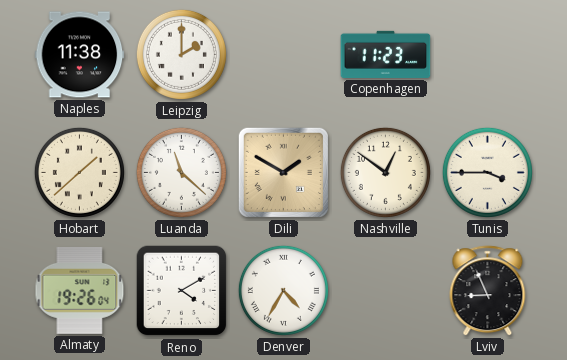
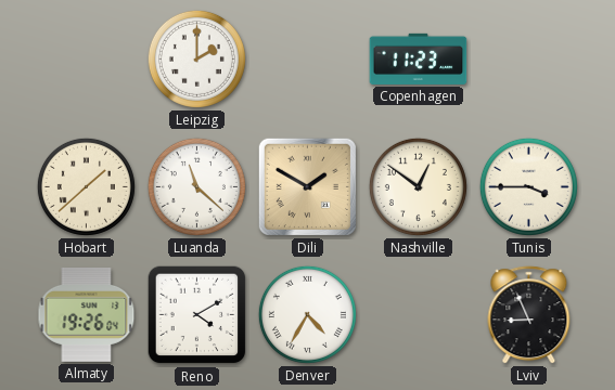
Naples: 11:38 -> none
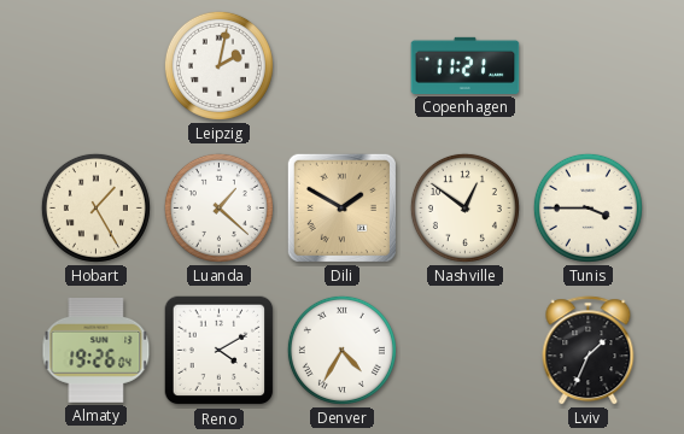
Leipzig: 2:00 -> 2:02
Copenhagen: 11:23 -> 11:21
Hobart: 1:38 -> 1:25
Luanda: 11:22 -> 1:22
Lviv: 8:56 -> 1:34
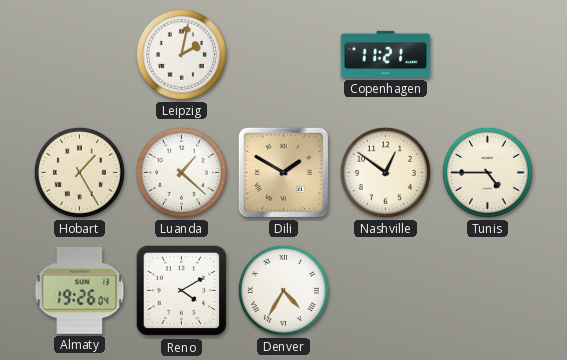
Tunis: 3:45 -> 4:45
Lviv: 1:34 -> none
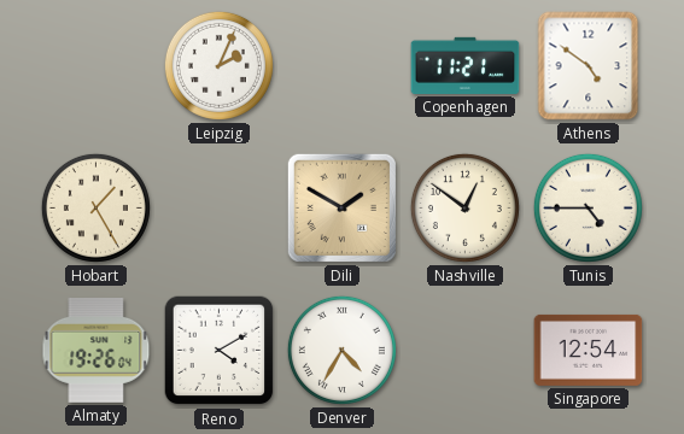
Leipzig: 2:02 -> 2:04
Athens: none -> 4:51
Luanda: 1:22 -> none
Singapore: none -> 12:54
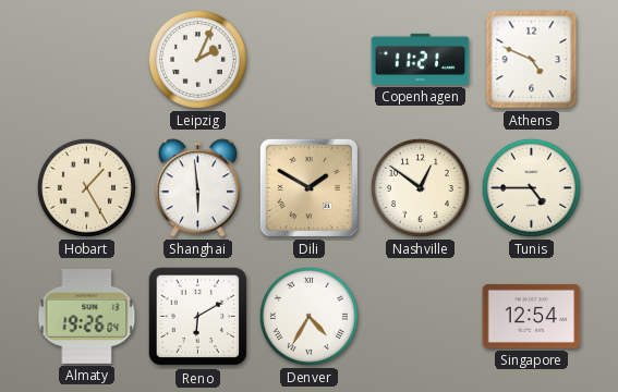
Athens: 4:51 -> 4:49
Shanghai: none -> 5:59
Reno: 4:10 -> 6:10
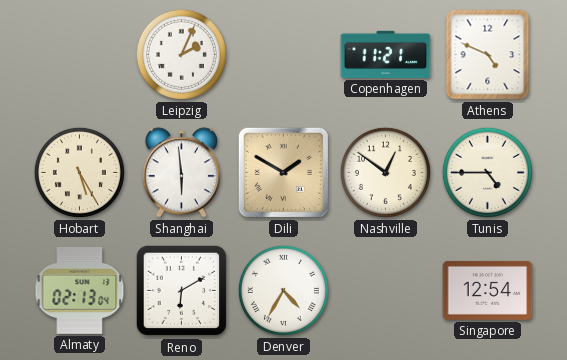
Hobart: 1:25 -> 5:25
Almaty: 19:26 -> 02:13
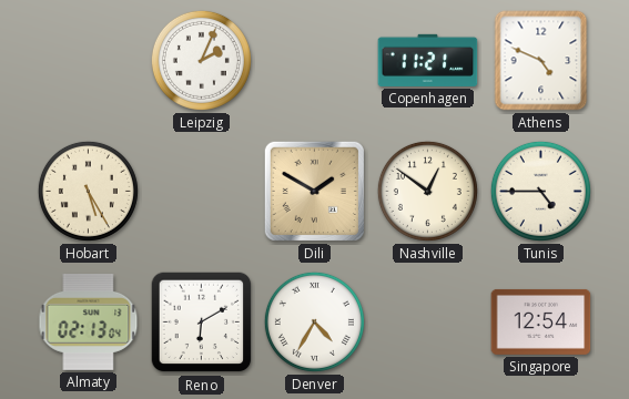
Shanghai: 5:59 -> none
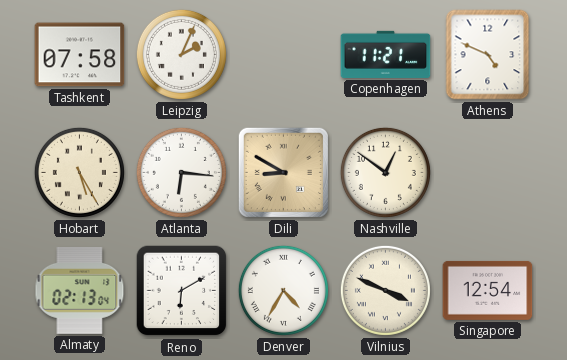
Tashkent: none -> 07:58
Atlanta: none -> 6:16
Dili: 1:50 -> 8:50
Tunis: 4:45 -> none
Vilnius: none -> 3:49
